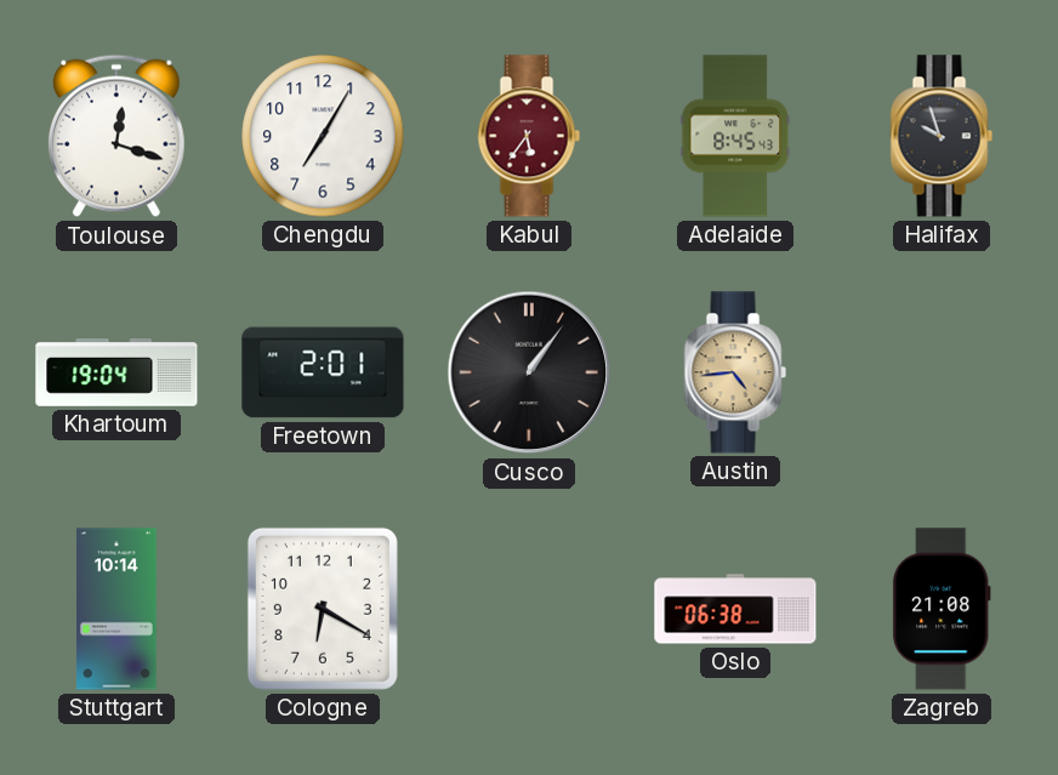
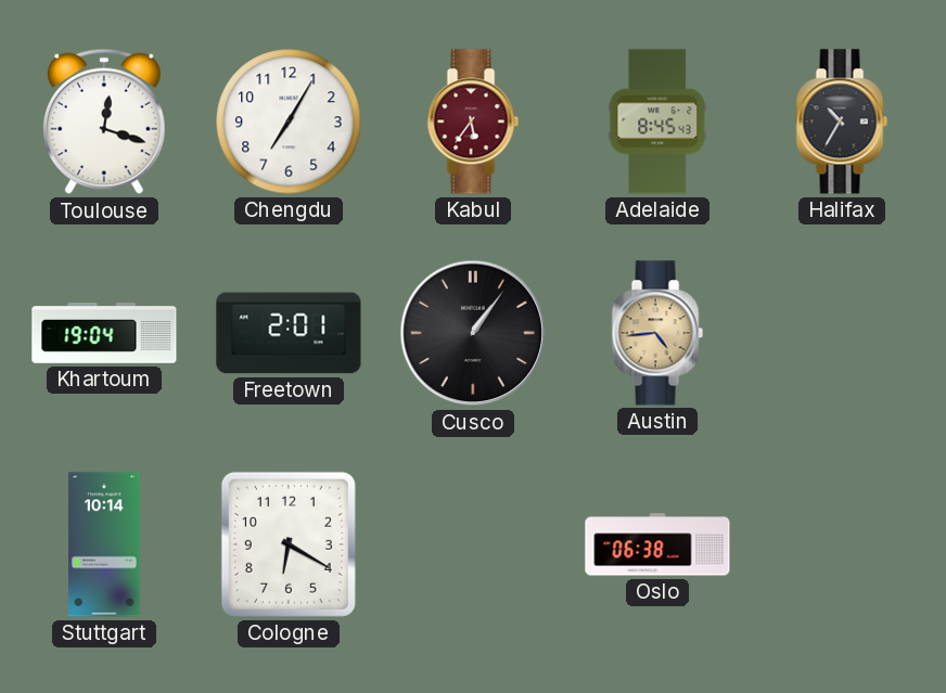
Halifax: 9:57 -> 10:35
Zagreb: 21:08 -> none
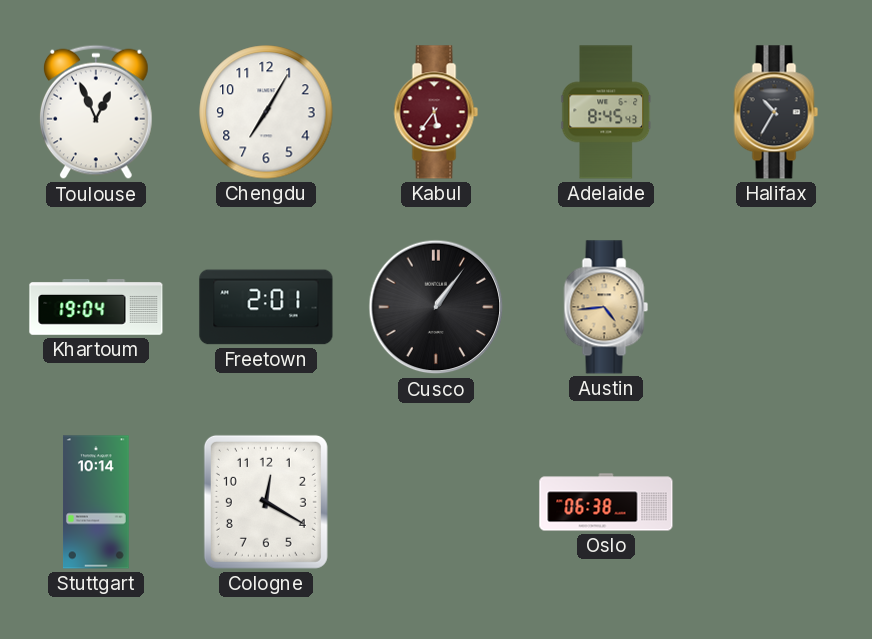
Toulouse: 12:18 -> 12:56
Cologne: 6:20 -> 12:20
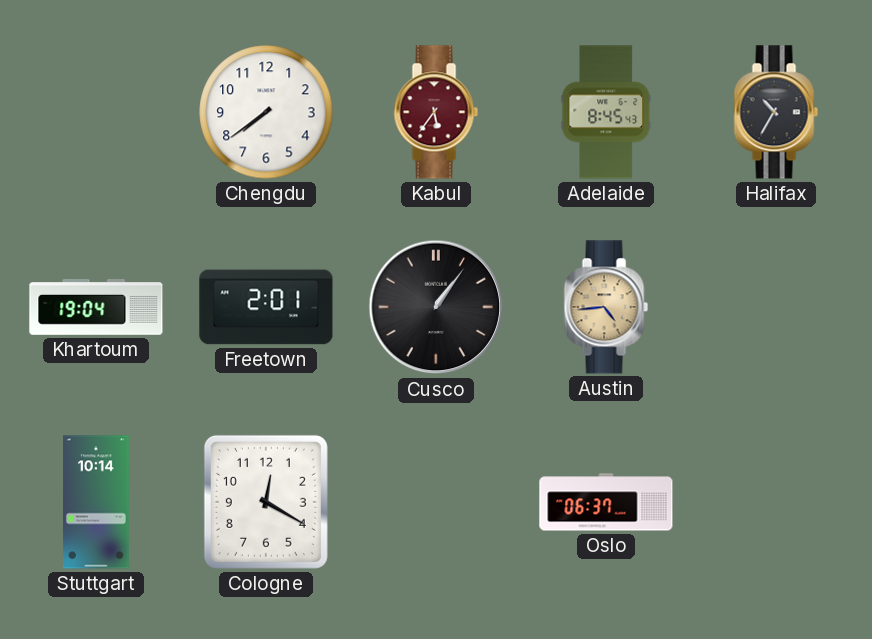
Toulouse: 12:56 -> none
Chengdu: 7:05 -> 7:39
Oslo: 06:38 -> 06:37
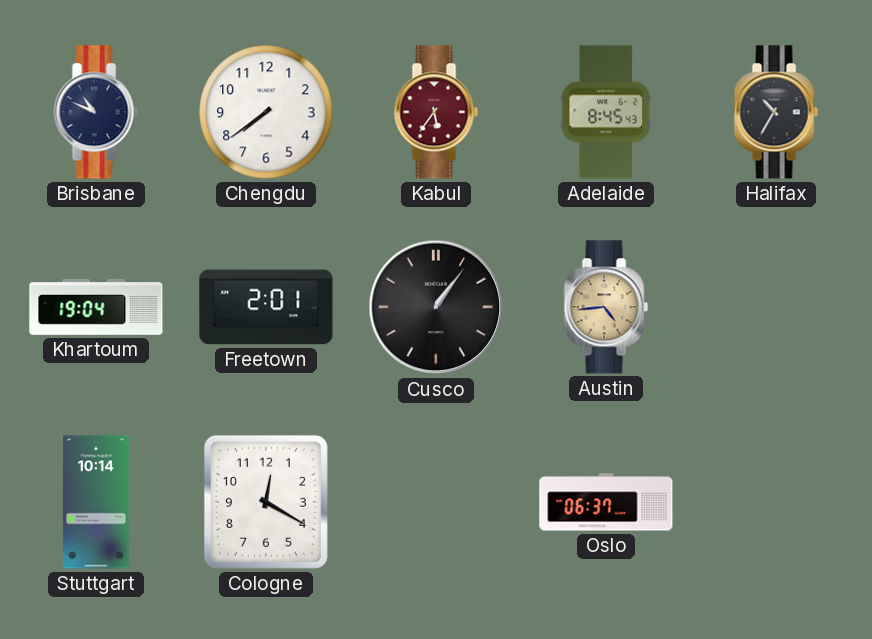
Brisbane: none -> 10:49
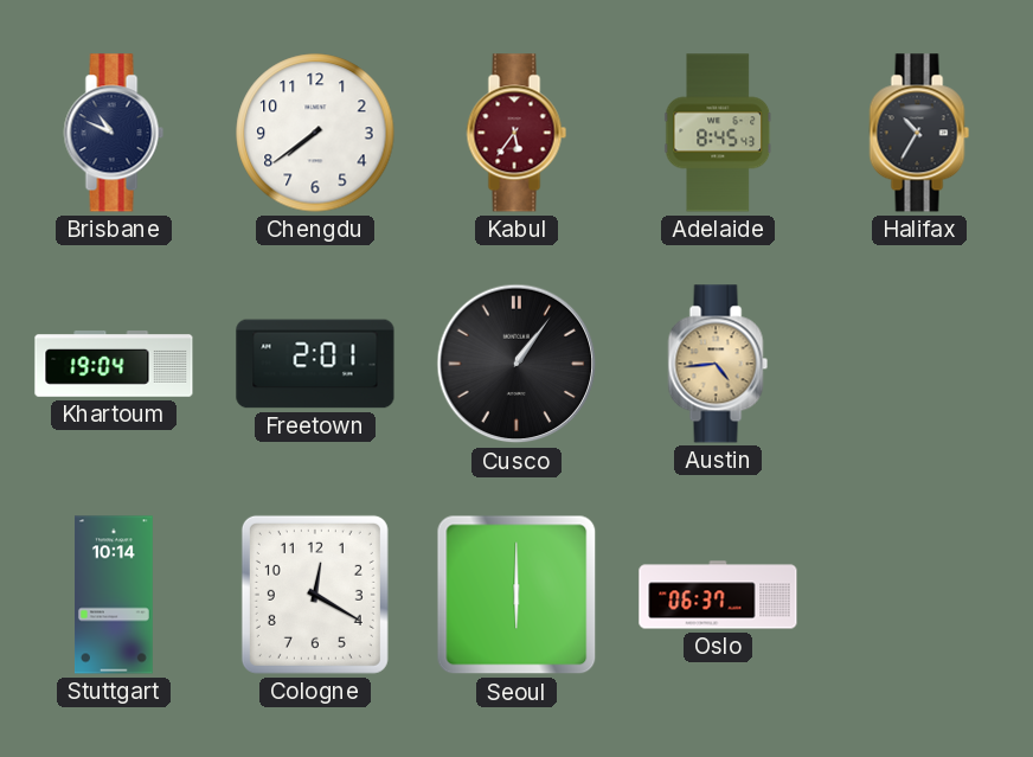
Seoul: none -> 6:00
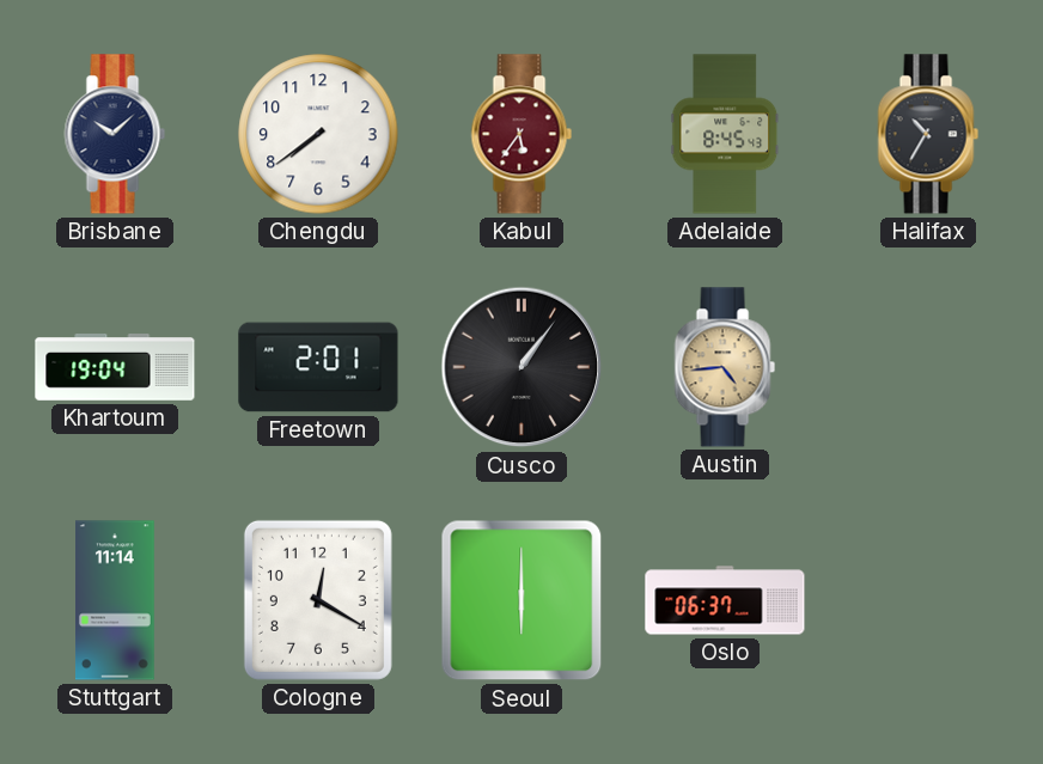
Brisbane: 10:49 -> 10:08
Stuttgart: 10:14 -> 11:14
